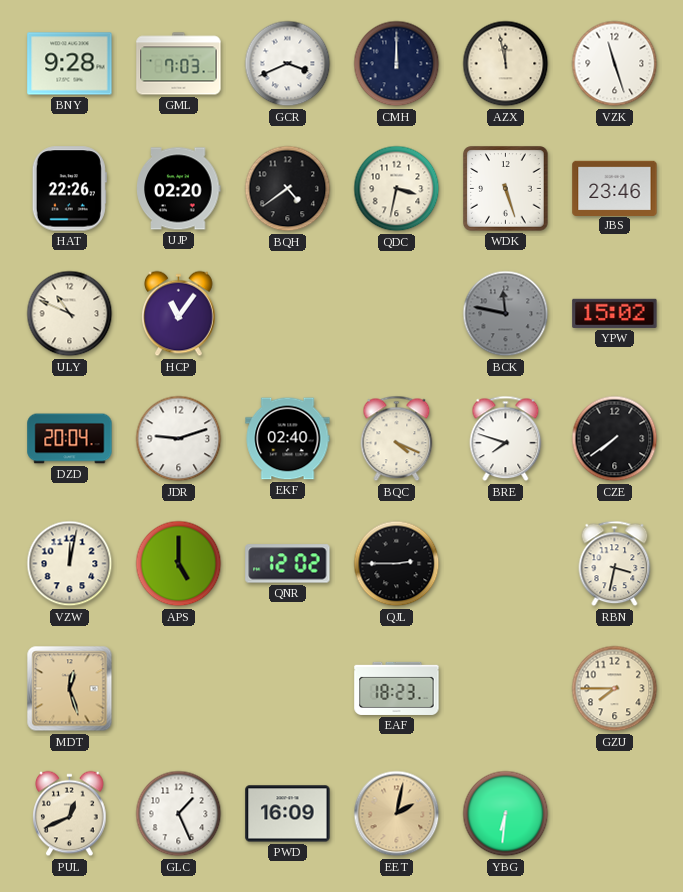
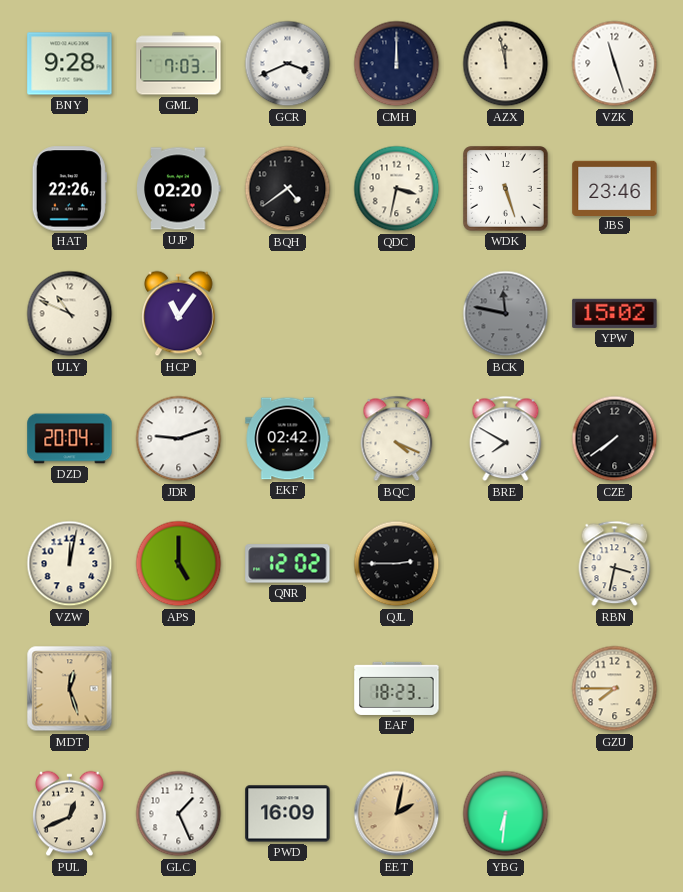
EKF: 02:40 -> 02:42
BRE: 7:48 -> 7:50
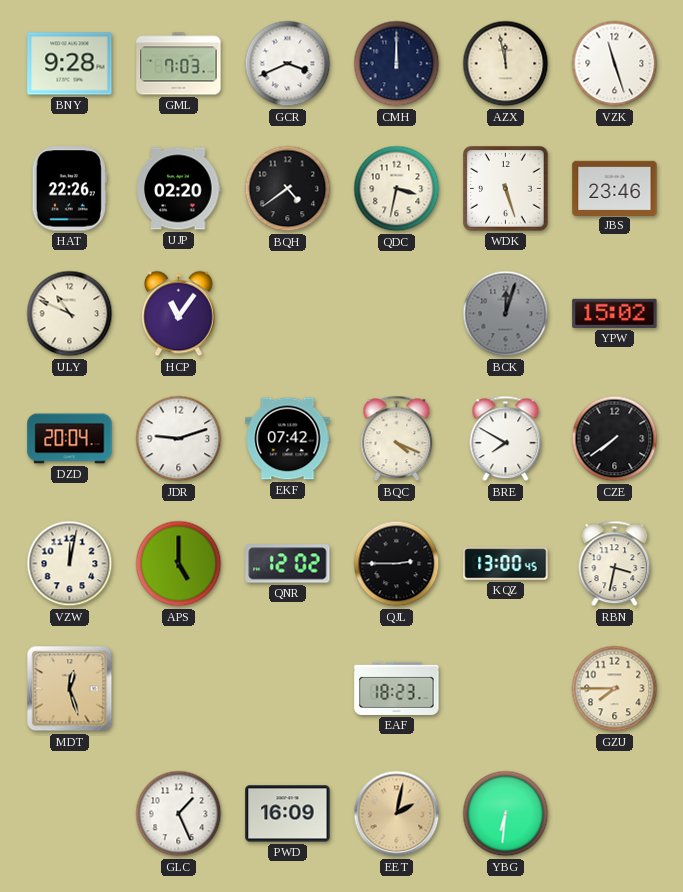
BCK: 11:47 -> 12:03
EKF: 02:42 -> 07:42
KQZ: none -> 13:00
PUL: 12:41 -> none
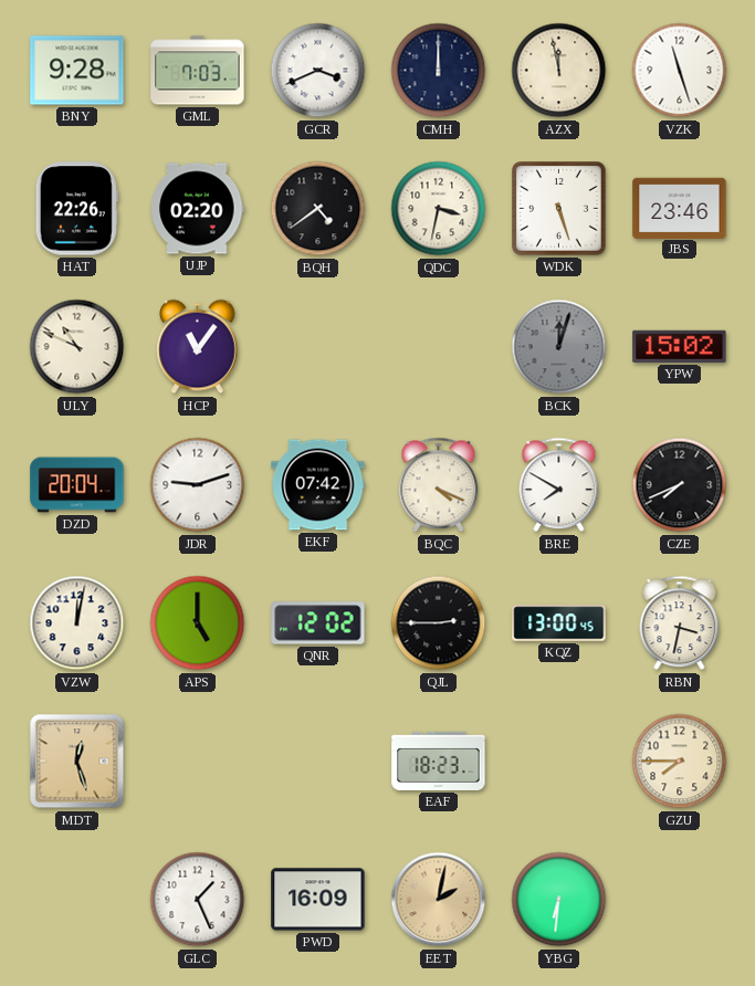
CZE: 7:39 -> 7:41
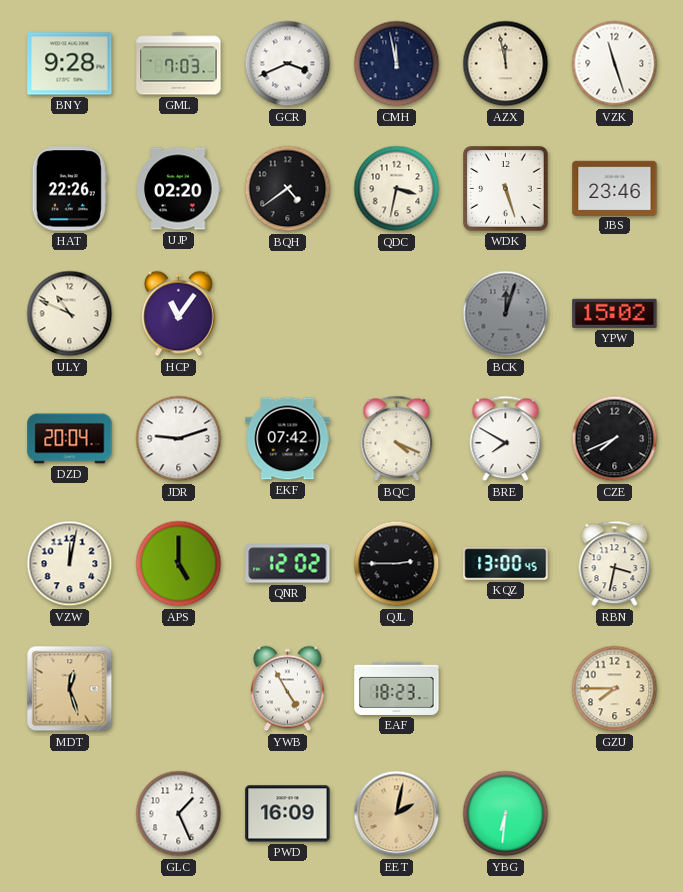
CMH: 12:00 -> 11:58
YWB: none -> 4:55
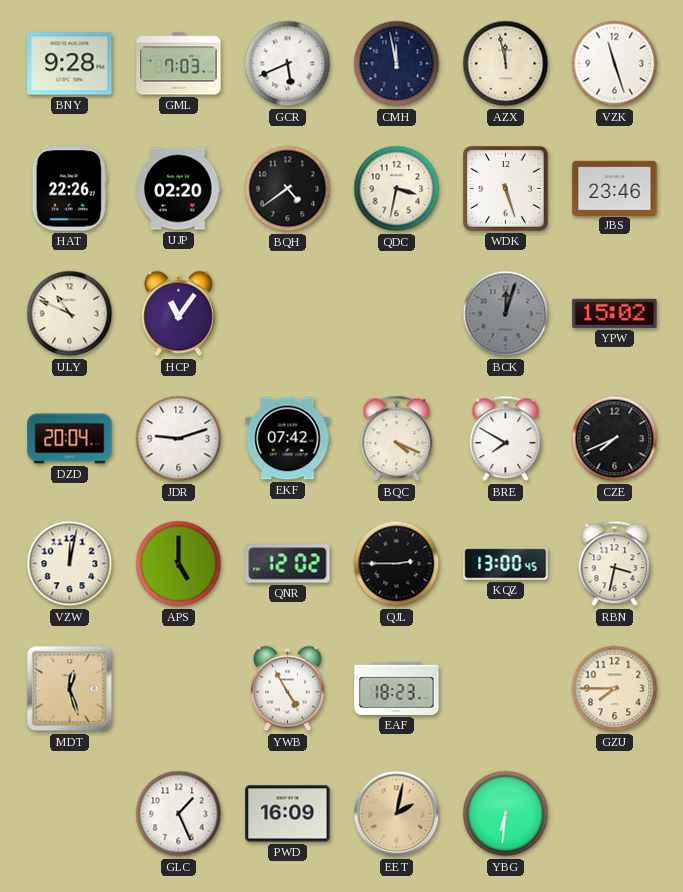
GCR: 3:41 -> 5:41
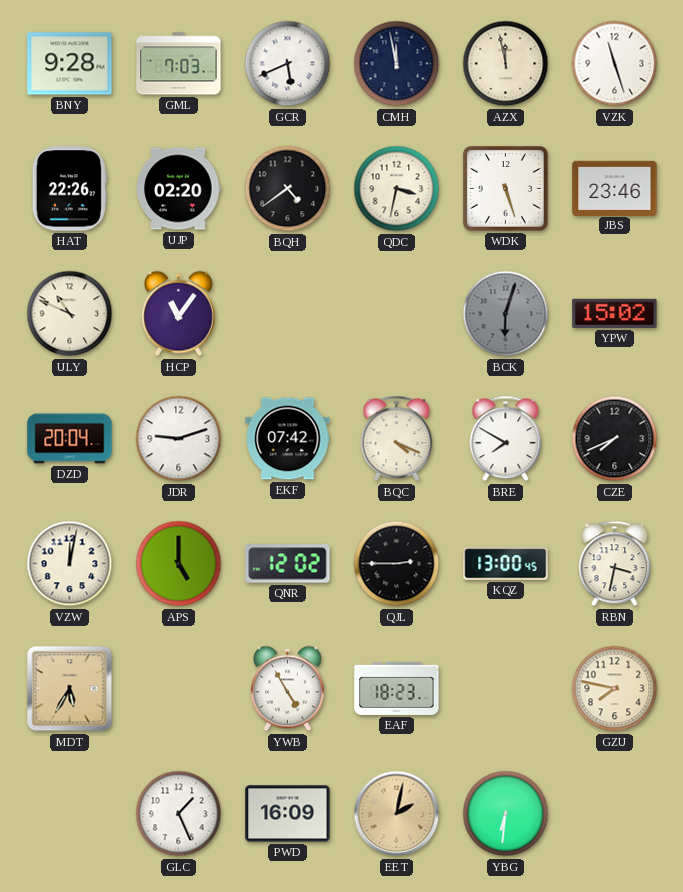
BCK: 12:03 -> 6:03
MDT: 12:27 -> 5:35
GZU: 7:45 -> 7:47
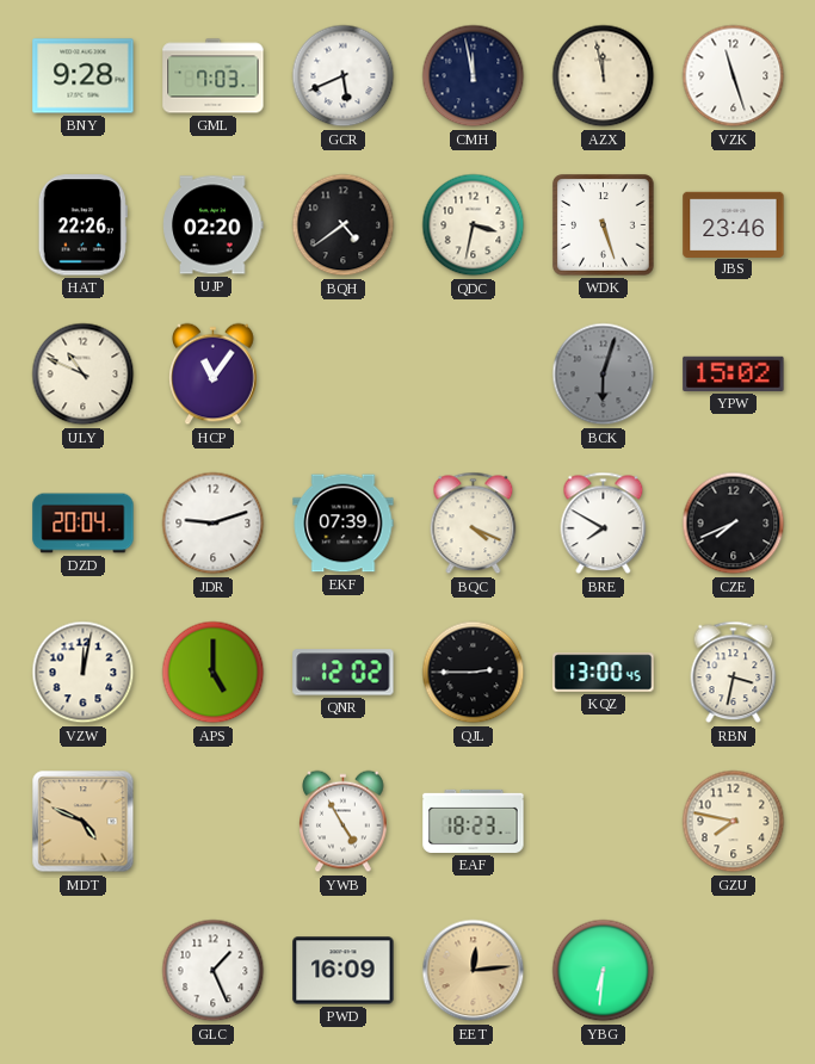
EKF: 07:42 -> 07:39
MDT: 5:35 -> 4:49
EET: 2:02 -> 12:14
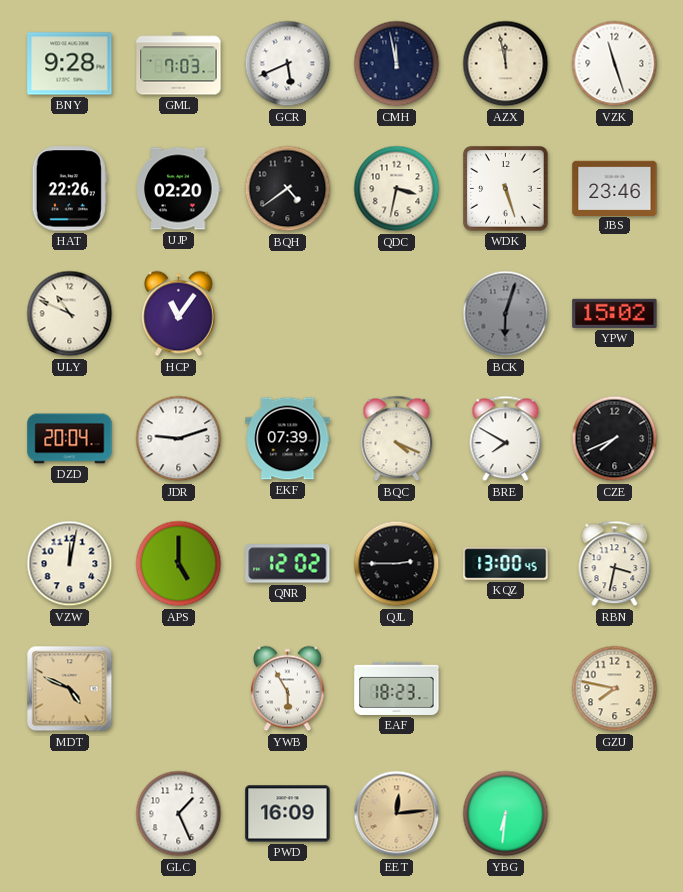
YWB: 4:55 -> 5:55
